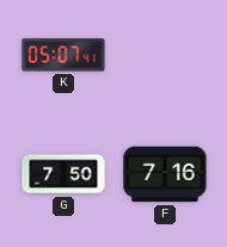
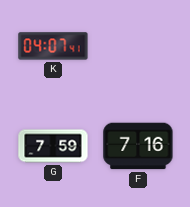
K: 05:07 -> 04:07
G: 7:50 -> 7:59
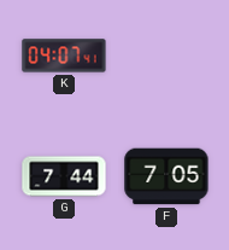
G: 7:59 -> 7:44
F: 7:16 -> 7:05
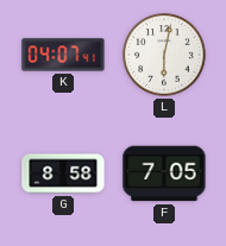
L: none -> 6:02
G: 7:44 -> 8:58
